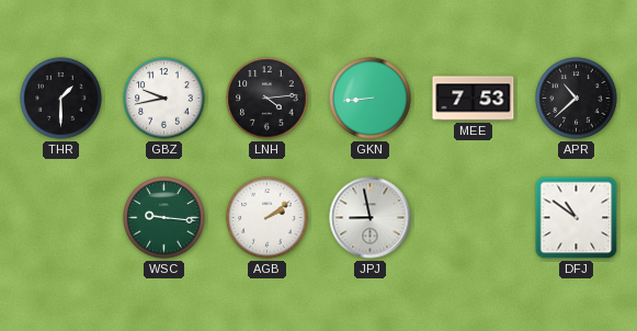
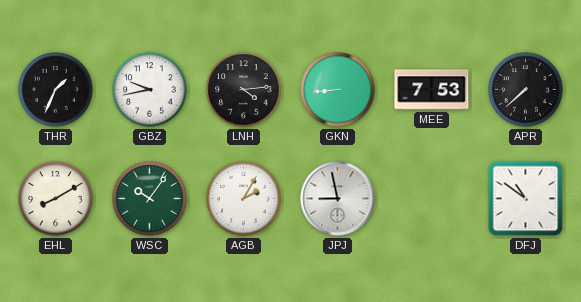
THR: 1:30 -> 1:34
APR: 10:38 -> 7:38
EHL: none -> 8:10
WSC: 9:16 -> 10:06
AGB: 2:09 -> 2:05
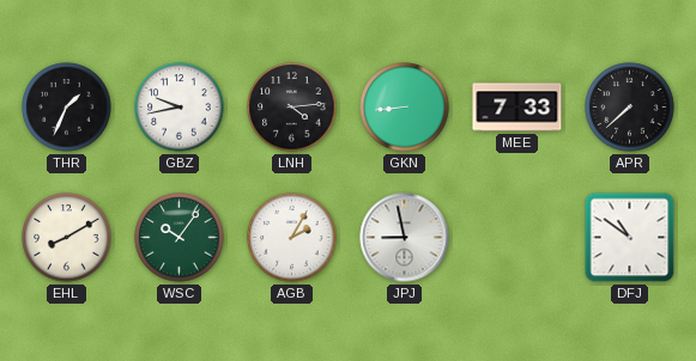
MEE: 7:53 -> 7:33
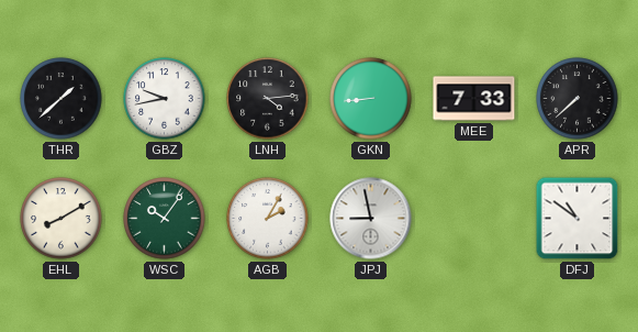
THR: 1:34 -> 1:38
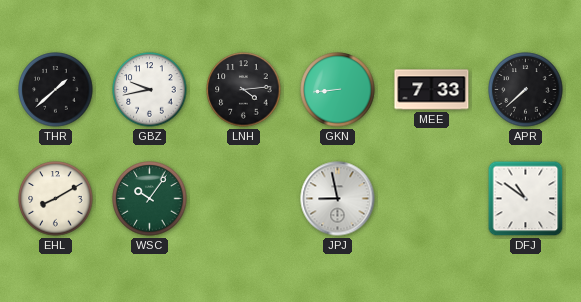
AGB: 2:05 -> none
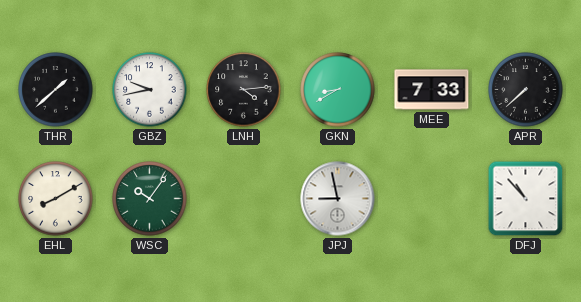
GKN: 8:44 -> 8:40
DFJ: 10:51 -> 10:53
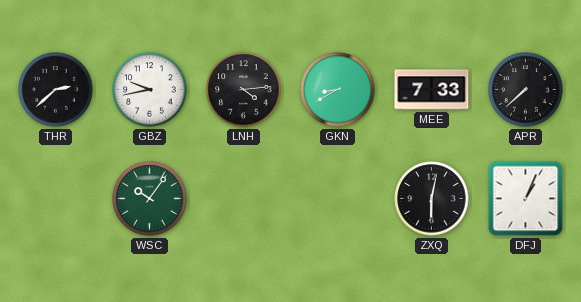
THR: 1:38 -> 2:38
EHL: 8:10 -> none
JPJ: 8:58 -> none
ZXQ: none -> 6:02
DFJ: 10:53 -> 1:04
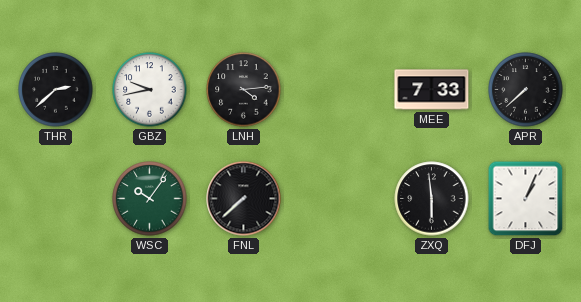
GKN: 8:40 -> none
FNL: none -> 7:38
ZXQ: 6:02 -> 5:59
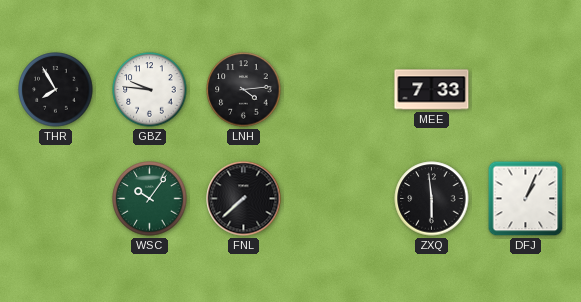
THR: 2:38 -> 7:55
GBZ: 9:43 -> 9:46
APR: 7:38 -> none
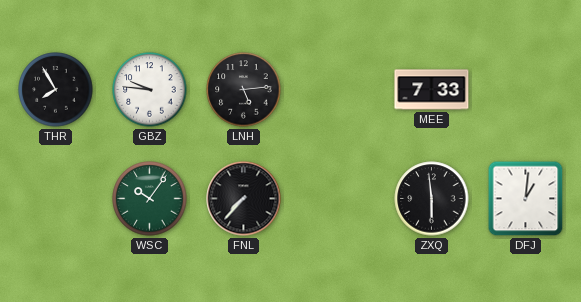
LNH: 4:14 -> 5:14
FNL: 7:38 -> 7:37
DFJ: 1:04 -> 1:01
